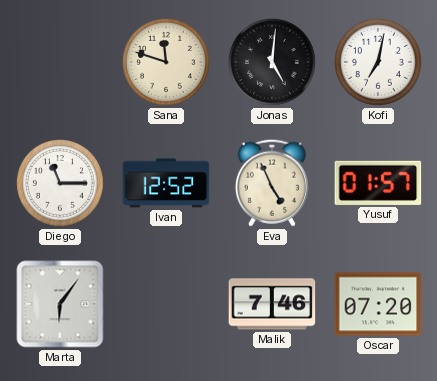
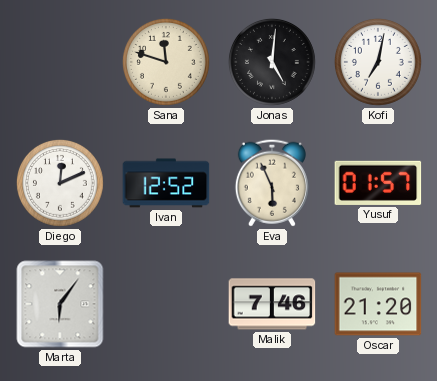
Diego: 11:15 -> 12:11
Eva: 4:56 -> 5:56
Oscar: 07:20 -> 21:20
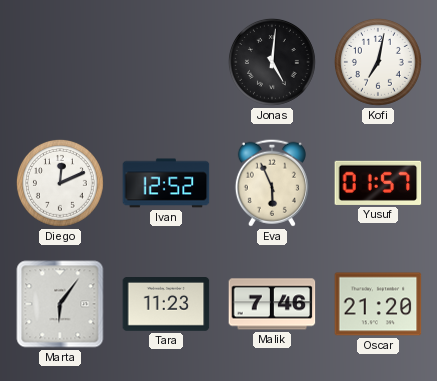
Sana: 11:48 -> none
Tara: none -> 11:23
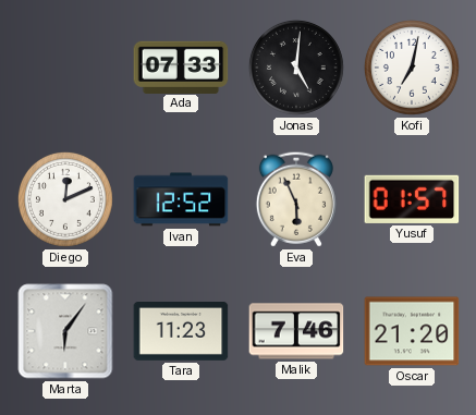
Ada: none -> 07:33
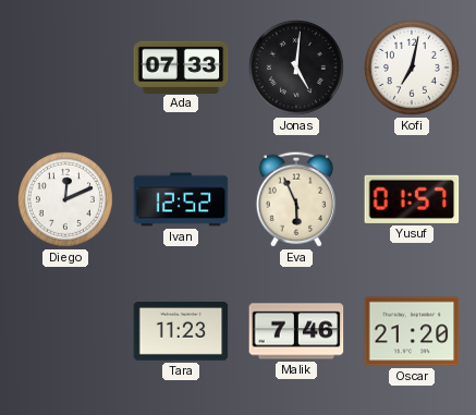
Marta: 6:06 -> none
